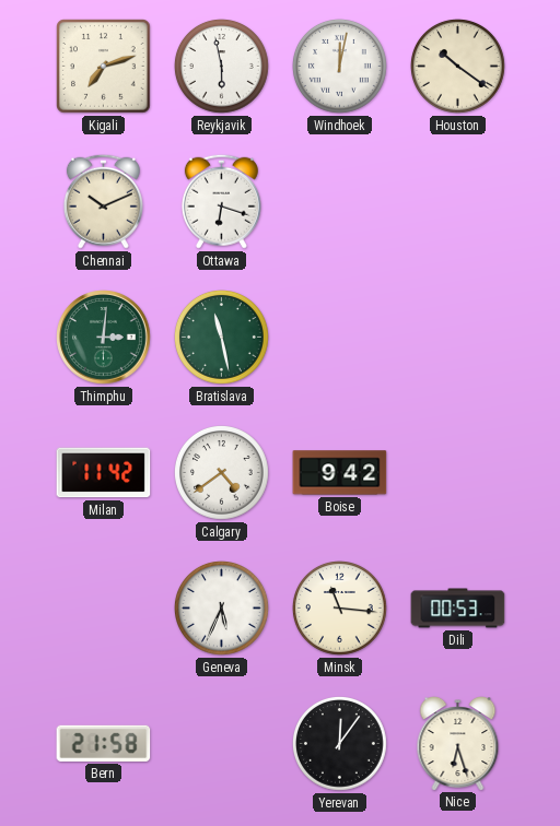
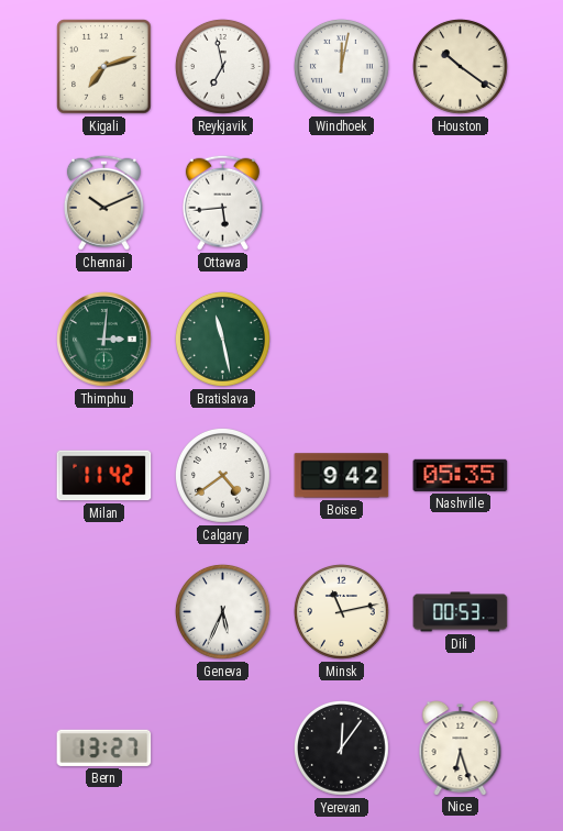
Reykjavik: 5:58 -> 6:58
Ottawa: 6:18 -> 5:44
Nashville: none -> 05:35
Minsk: 11:16 -> 11:13
Bern: 21:58 -> 13:27
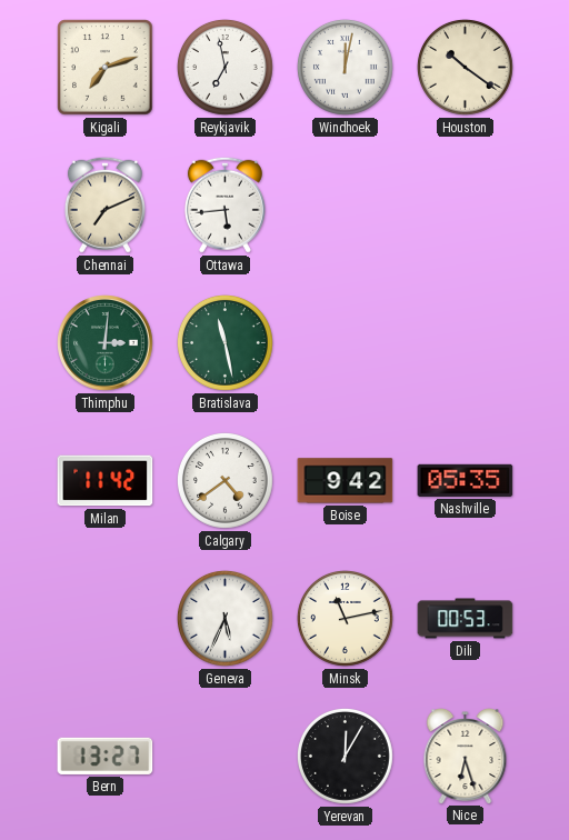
Chennai: 10:11 -> 7:11
Yerevan: 12:06 -> 12:05
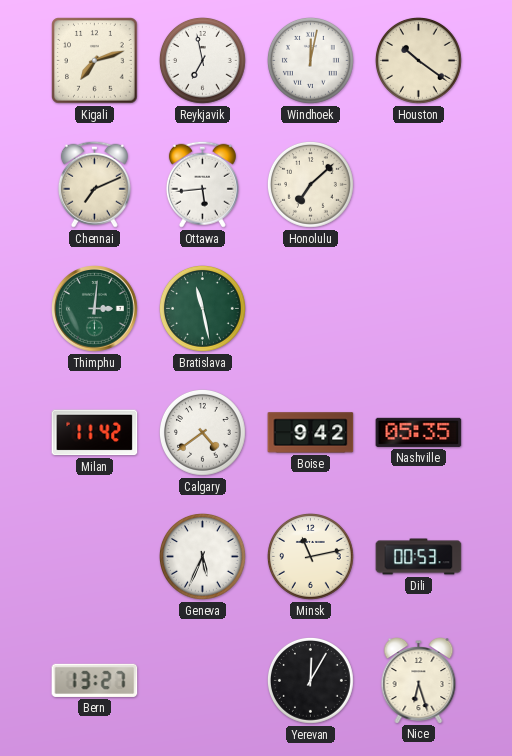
Honolulu: none -> 7:08
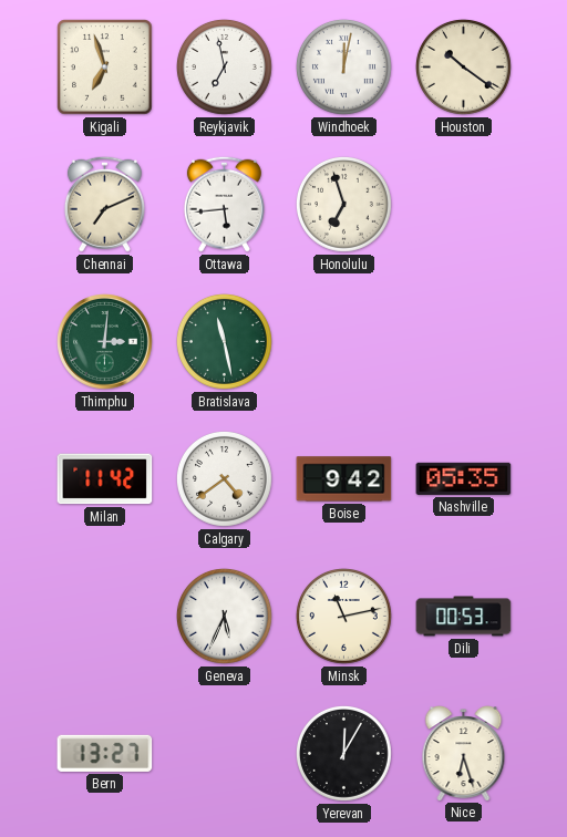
Kigali: 7:12 -> 6:57
Honolulu: 7:08 -> 6:57
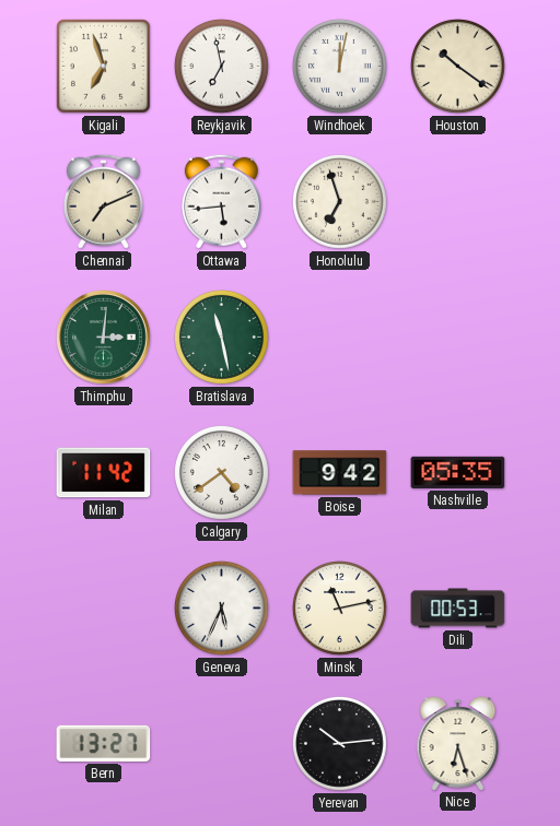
Yerevan: 12:05 -> 10:14
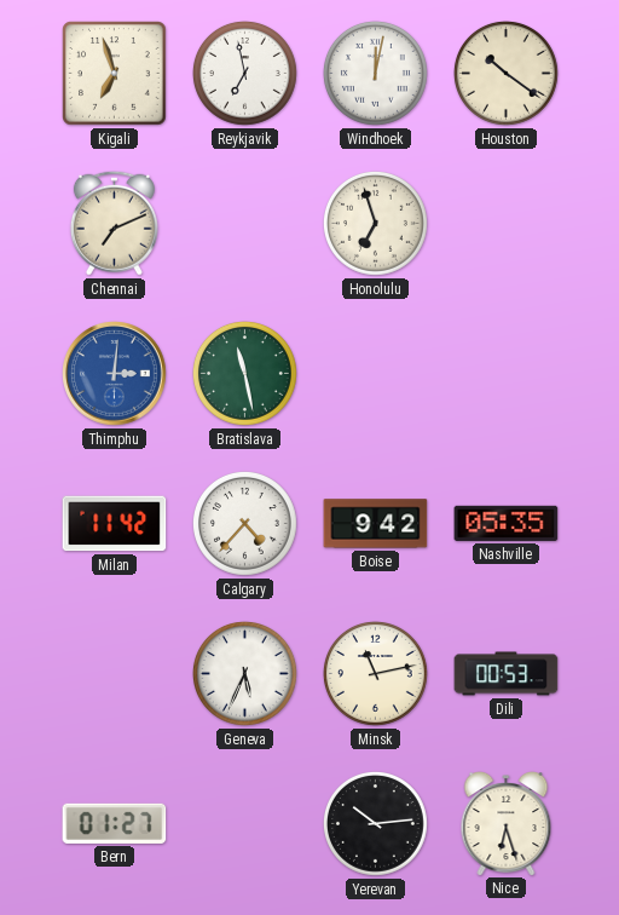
Ottawa: 5:44 -> none
Thimphu dial: green -> blue
Calgary: 4:39 -> 4:37
Bern: 13:27 -> 01:27
